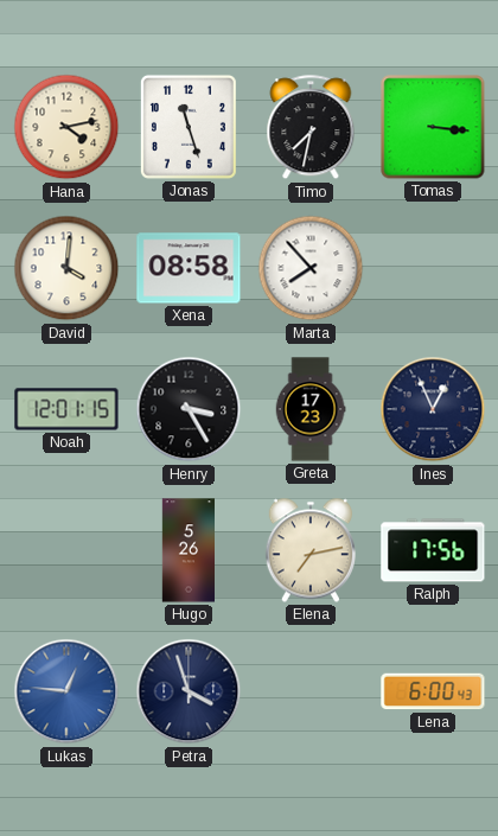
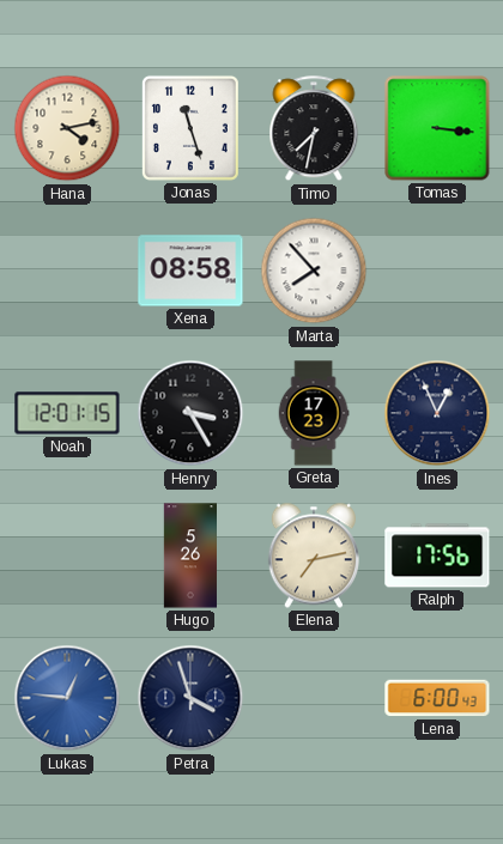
David: 4:01 -> none
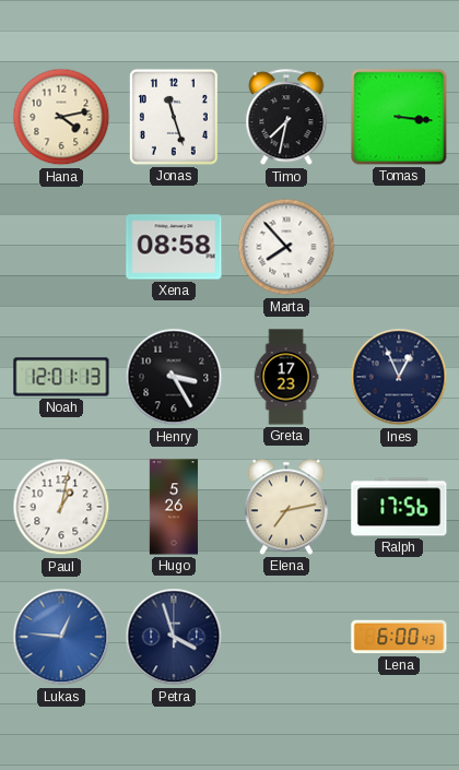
Noah: 12:01:15 -> 12:01:13
Paul: none -> 1:02
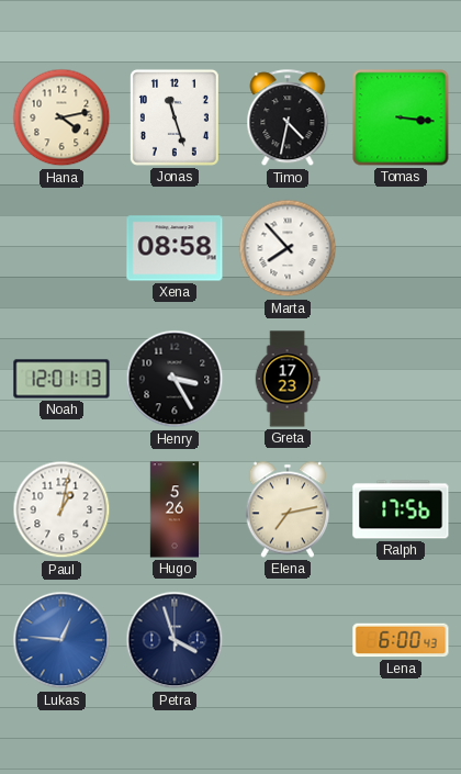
Timo: 7:32 -> 4:32
Ines: 12:56 -> none
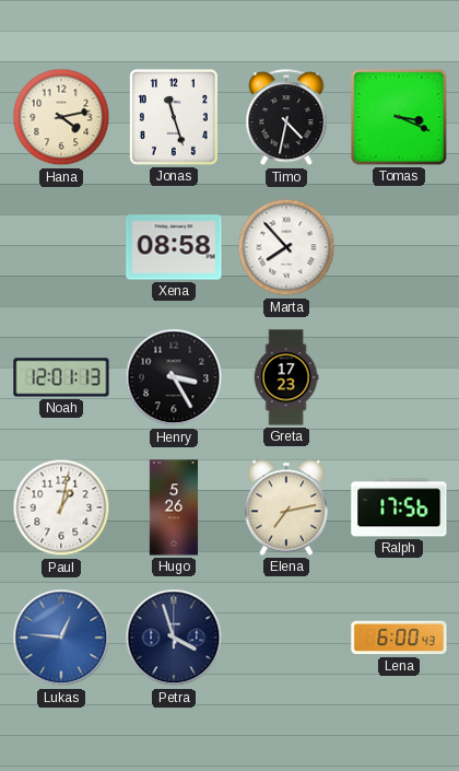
Tomas: 3:16 -> 3:19
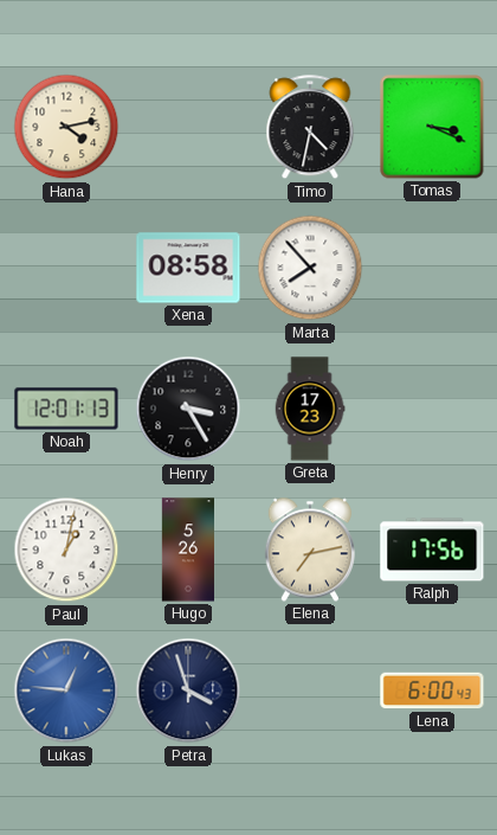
Jonas: 11:27 -> none
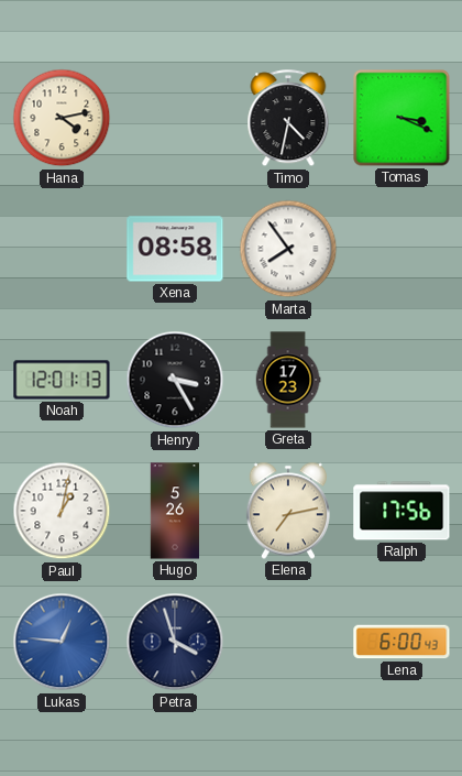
Marta: 7:53 -> 7:54
